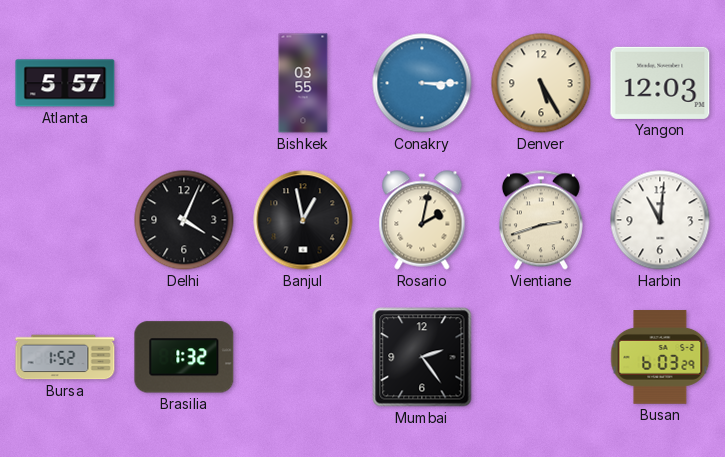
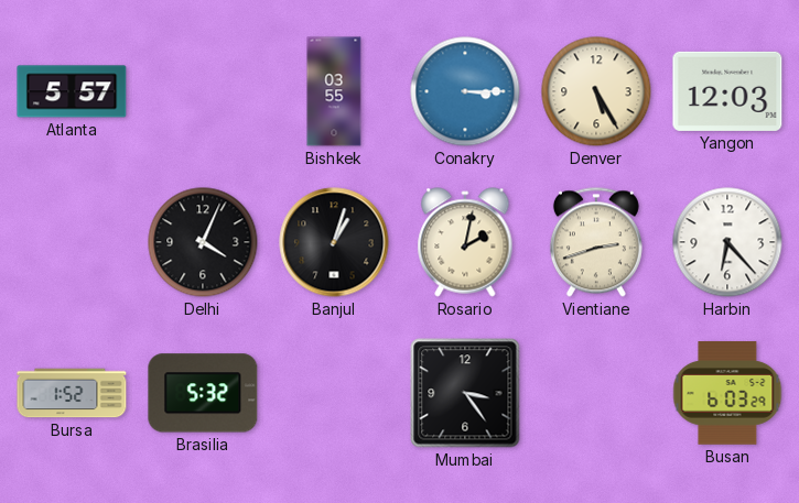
Banjul: 12:58 -> 1:03
Harbin: 11:01 -> 6:23
Brasilia: 1:32 -> 5:32
Mumbai: 2:24 -> 3:24
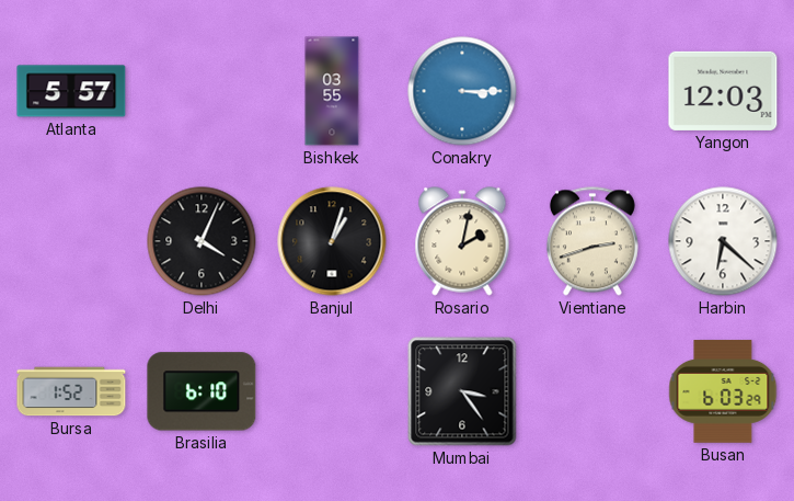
Denver: 5:25 -> none
Harbin: 6:23 -> 6:22
Brasilia: 5:32 -> 6:10
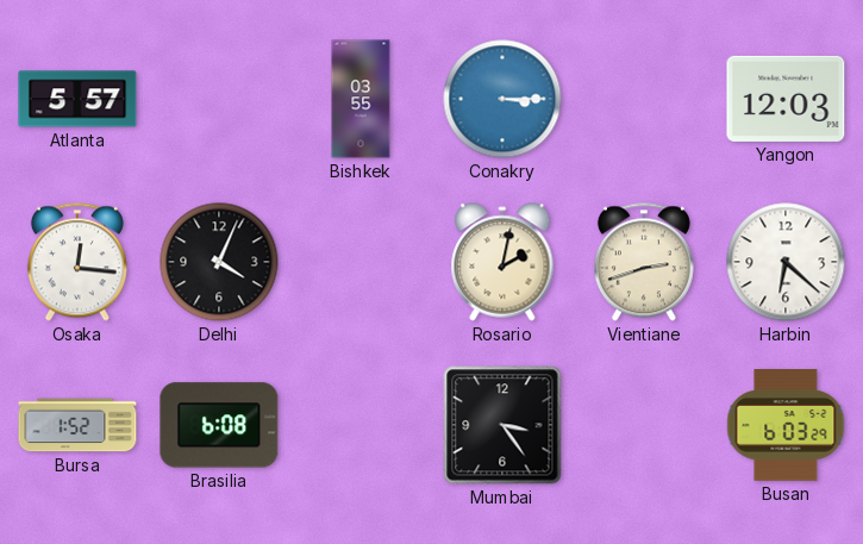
Osaka: none -> 12:16
Banjul: 1:03 -> none
Brasilia: 6:10 -> 6:08
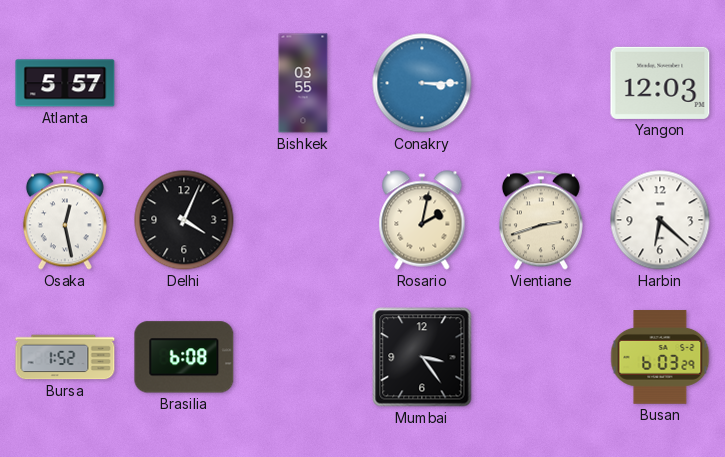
Osaka: 12:16 -> 12:28
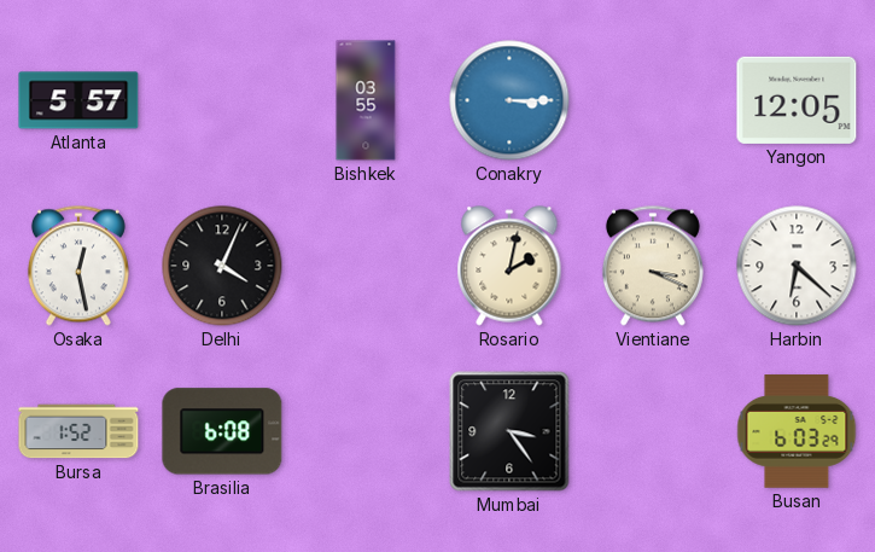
Yangon: 12:03 -> 12:05
Vientiane: 2:42 -> 3:19
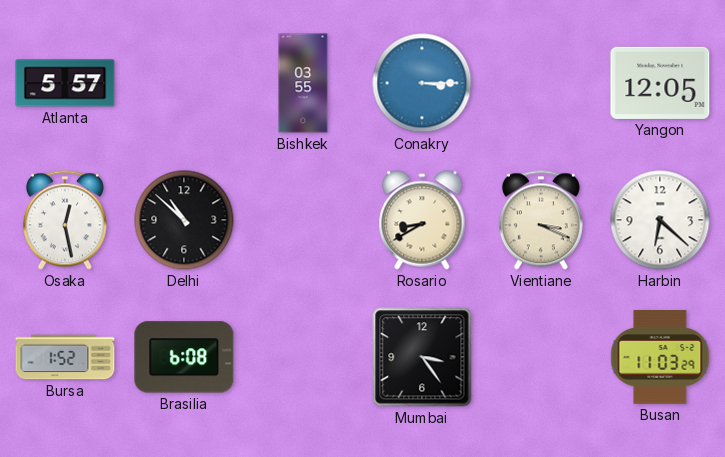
Delhi: 4:04 -> 10:52
Rosario: 2:02 -> 8:40
Busan: 6:03 -> 11:03
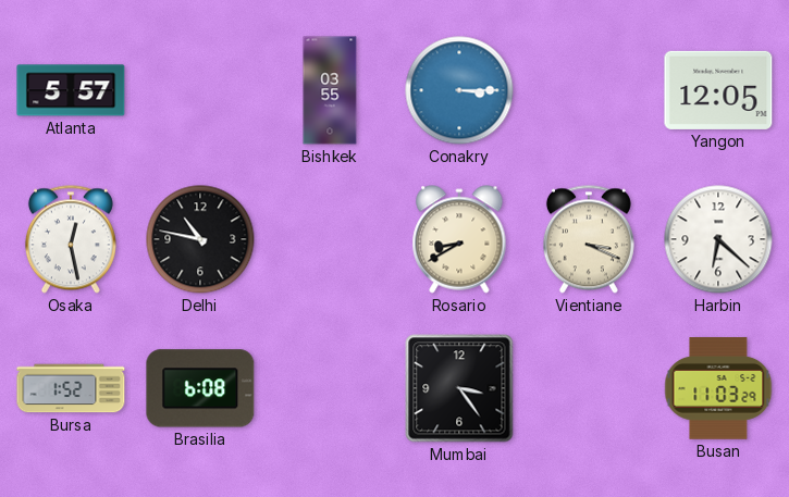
Delhi: 10:52 -> 10:47
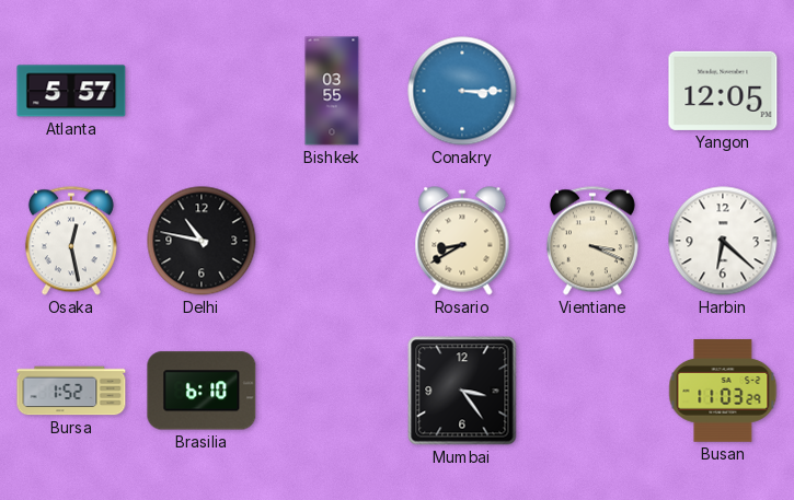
Brasilia: 6:08 -> 6:10
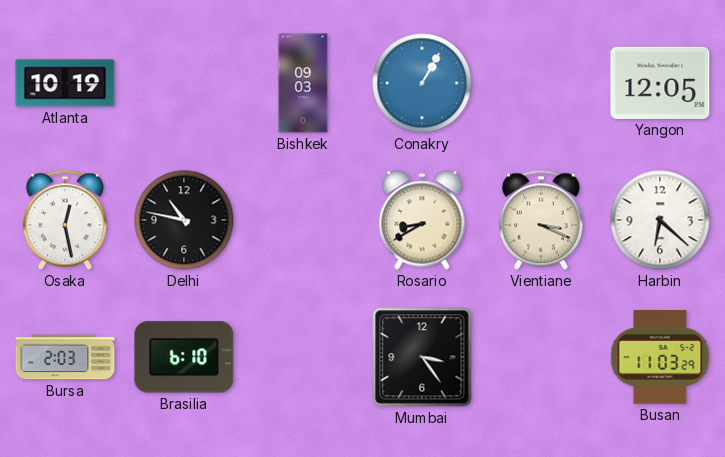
Atlanta: 5:57 -> 10:19
Bishkek: 03:55 -> 09:03
Conakry: 3:15 -> 1:05
Bursa: 1:52 -> 2:03
